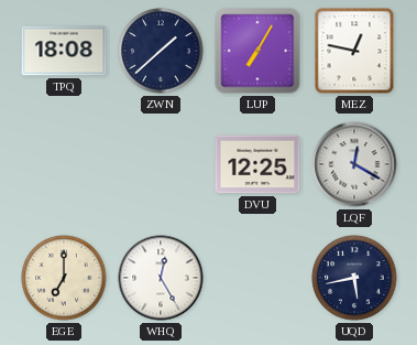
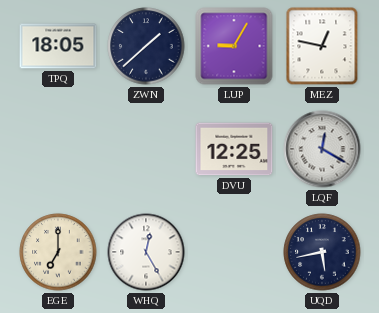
TPQ: 18:08 -> 18:05
LUP: 7:05 -> 9:05
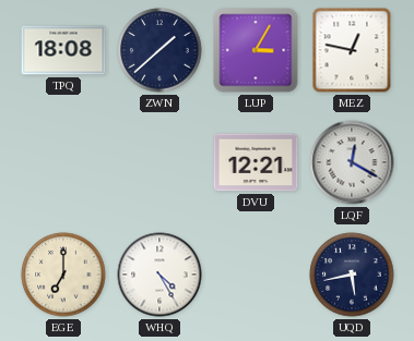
TPQ: 18:05 -> 18:08
LUP: 9:05 -> 3:05
DVU: 12:25 -> 12:21
WHQ: 12:25 -> 4:25
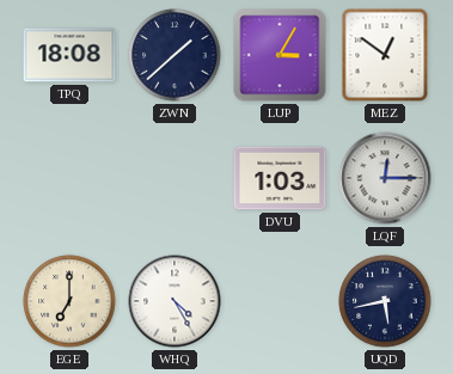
MEZ: 12:47 -> 12:51
DVU: 12:21 -> 1:03
LQF: 12:20 -> 12:15
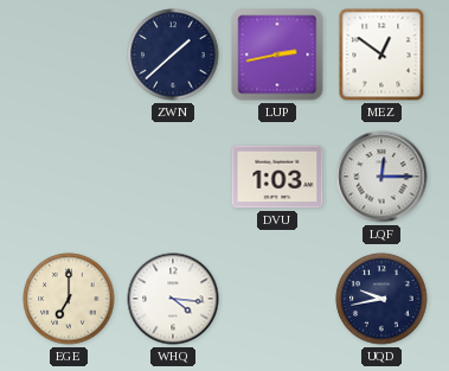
TPQ: 18:08 -> none
LUP: 3:05 -> 2:43
WHQ: 4:25 -> 4:16
UQD: 5:43 -> 9:43
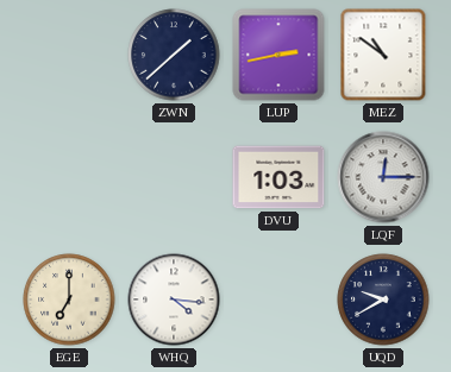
MEZ: 12:51 -> 10:51
UQD: 9:43 -> 9:40
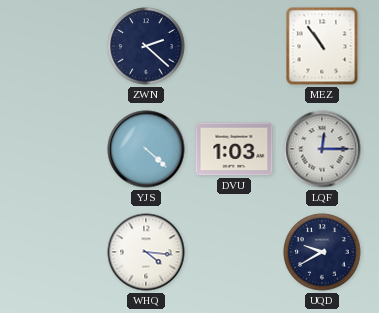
ZWN: 1:38 -> 2:22
LUP: 2:43 -> none
MEZ: 10:51 -> 10:54
YJS: none -> 4:22
EGE: 7:00 -> none
